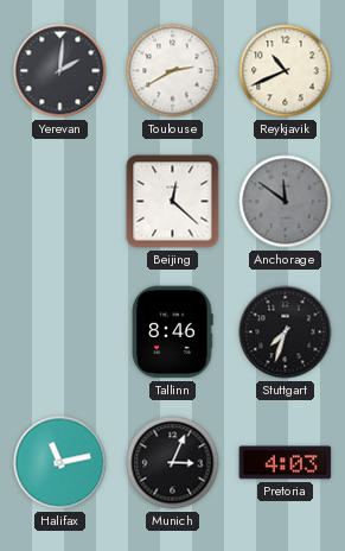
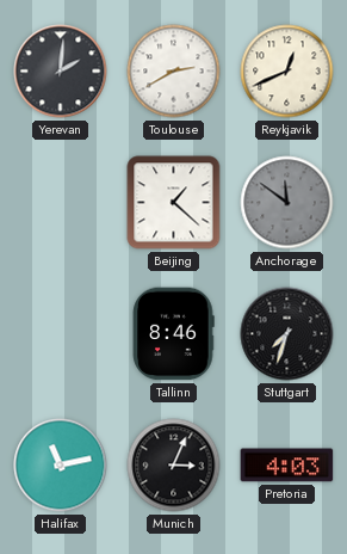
Reykjavik: 10:41 -> 12:41
Beijing: 12:22 -> 1:22
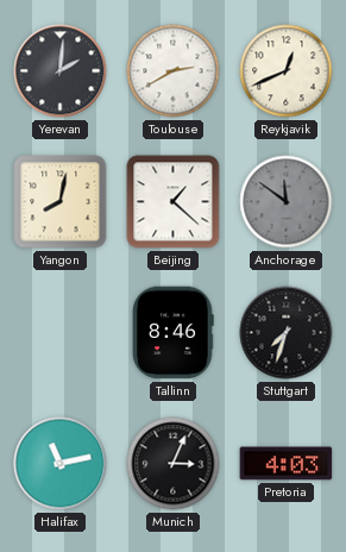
Yangon: none -> 8:02
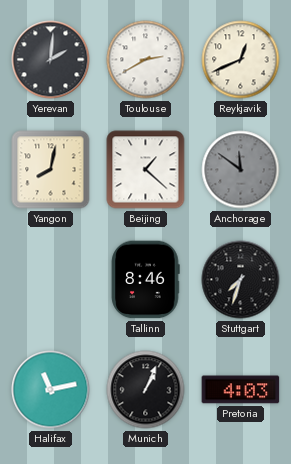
Munich: 3:04 -> 1:04
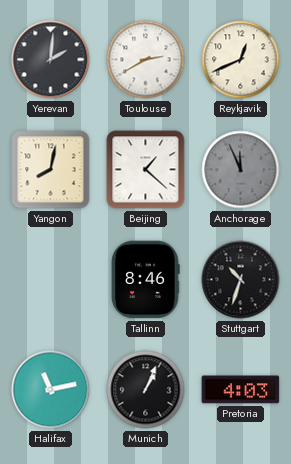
Anchorage: 11:51 -> 11:56
Stuttgart: 7:33 -> 10:33
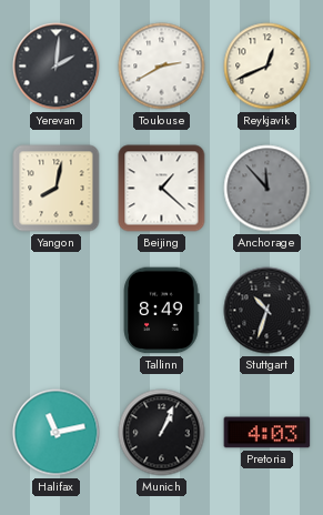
Anchorage: 11:56 -> 11:53
Tallinn: 8:46 -> 8:49
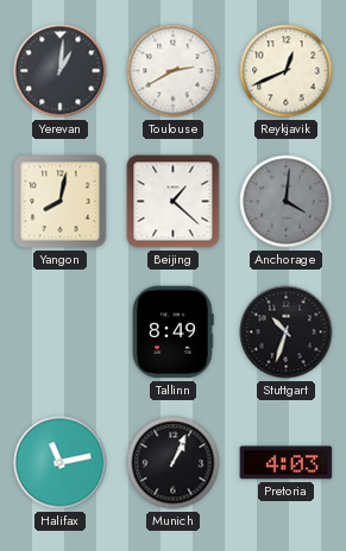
Yerevan: 2:01 -> 1:01
Anchorage: 11:53 -> 4:01
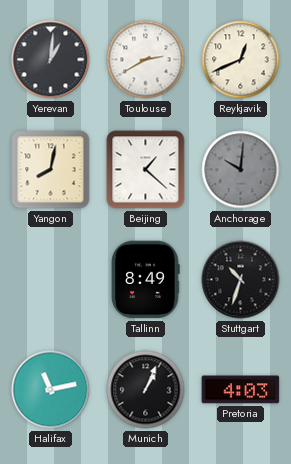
Anchorage: 4:01 -> 10:01
